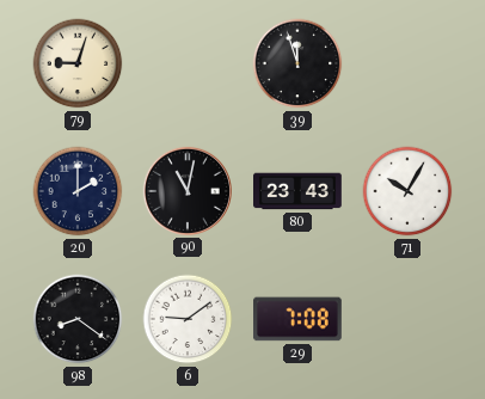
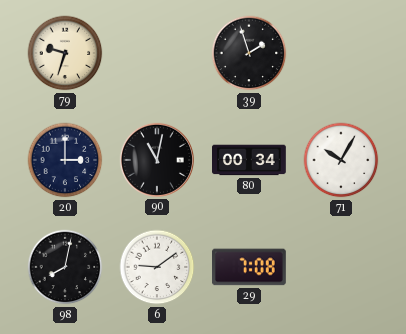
79: 9:03 -> 9:33
39: 11:57 -> 1:57
20: 2:00 -> 3:00
80: 23:43 -> 00:34
98: 8:21 -> 8:02
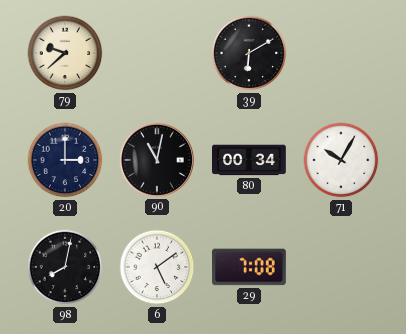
79: 9:33 -> 9:38
39: 1:57 -> 6:10
6: 9:09 -> 5:09
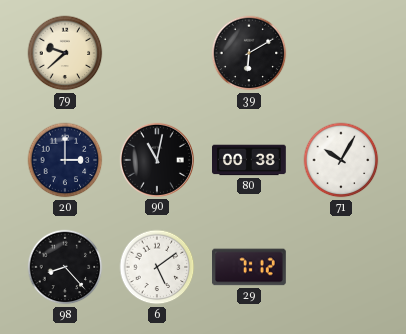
80: 00:34 -> 00:38
98: 8:02 -> 8:23
29: 7:08 -> 7:12
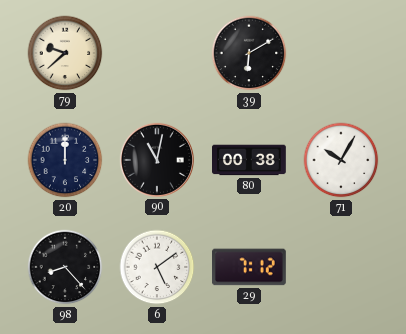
20: 3:00 -> 12:00
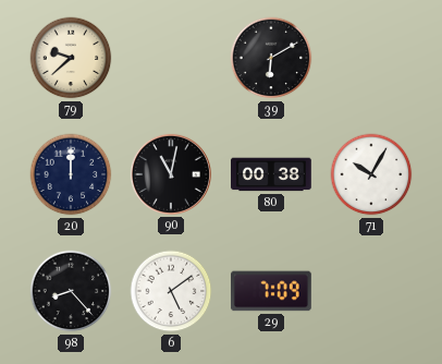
29: 7:12 -> 7:09
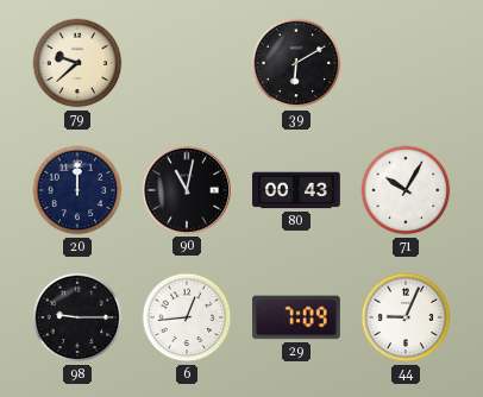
80: 00:38 -> 00:43
98: 8:23 -> 9:15
6: 5:09 -> 12:44
44: none -> 9:04
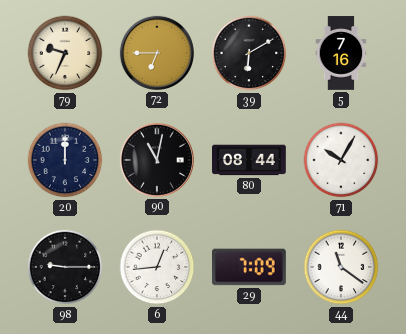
79: 9:38 -> 9:34
72: none -> 6:45
5: none -> 7:16
80: 00:43 -> 08:44
44: 9:04 -> 11:21
